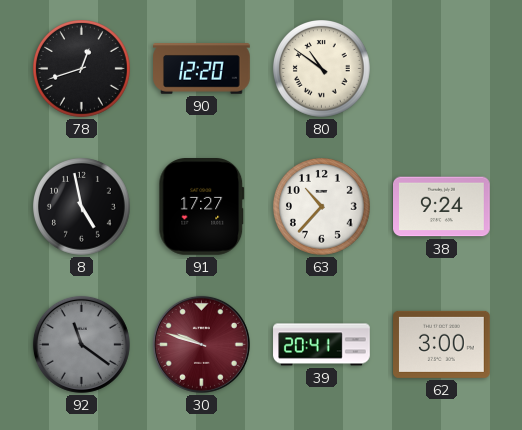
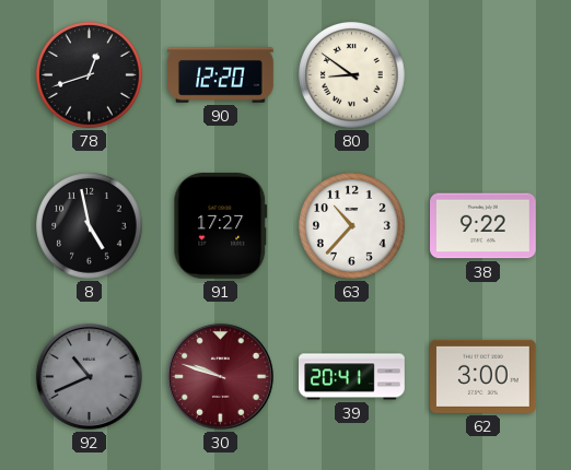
80: 10:51 -> 8:51
38: 9:24 -> 9:22
92: 11:21 -> 10:41
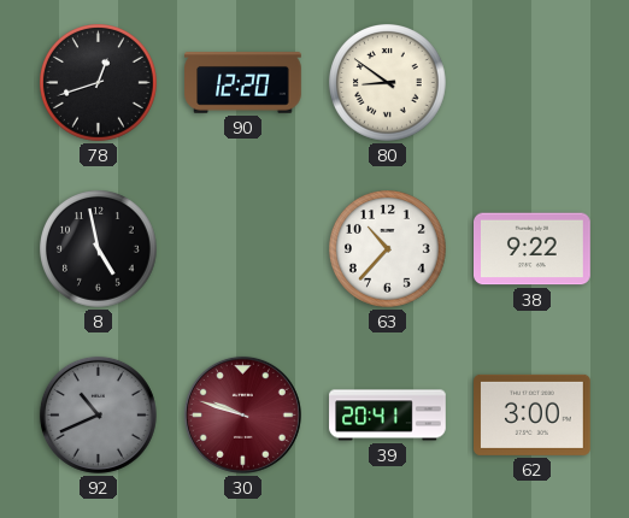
91: 17:27 -> none
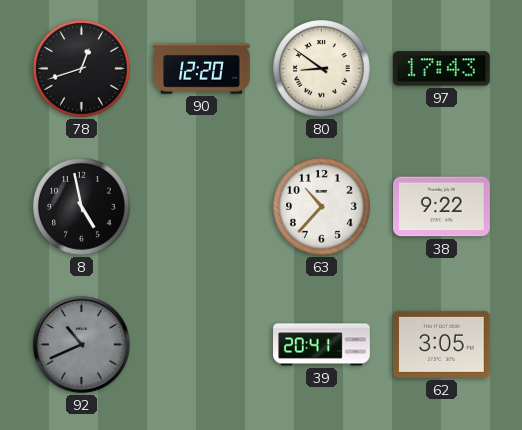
97: none -> 17:43
30: 9:48 -> none
62: 3:00 -> 3:05
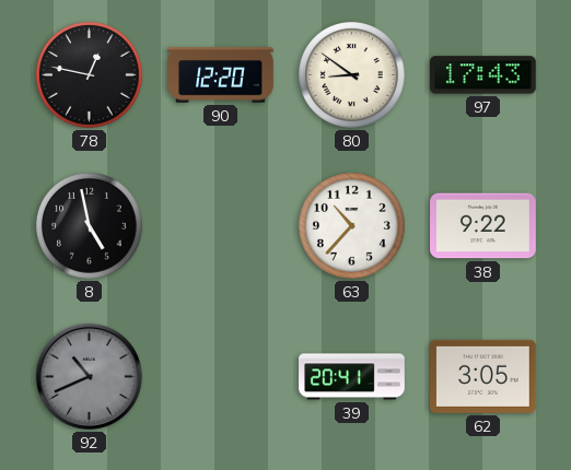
78: 12:42 -> 12:47
